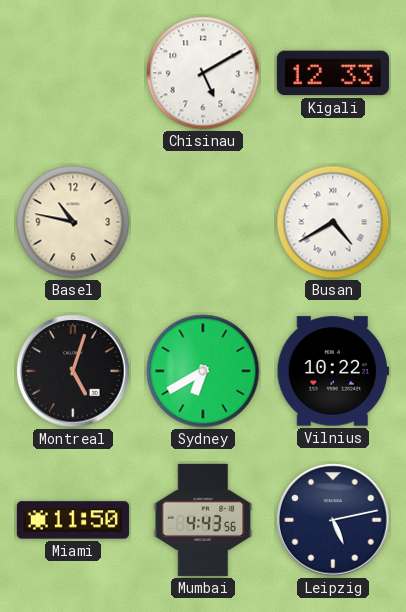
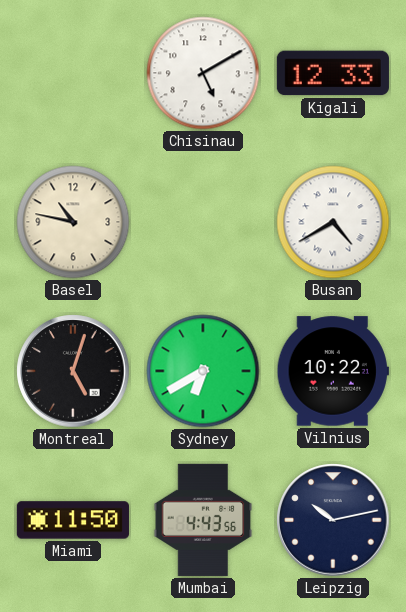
Leipzig: 5:13 -> 10:13
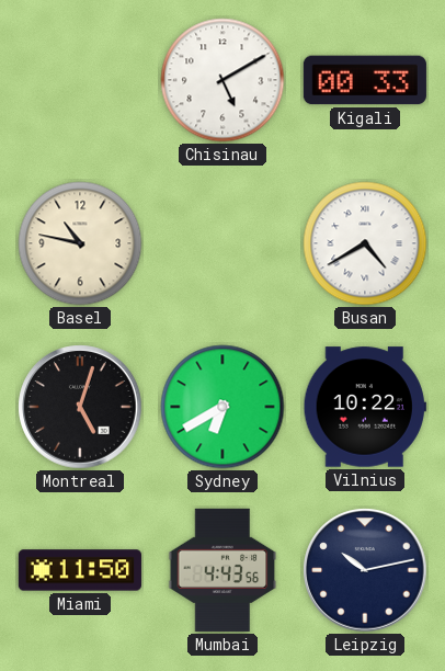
Kigali: 12:33 -> 00:33
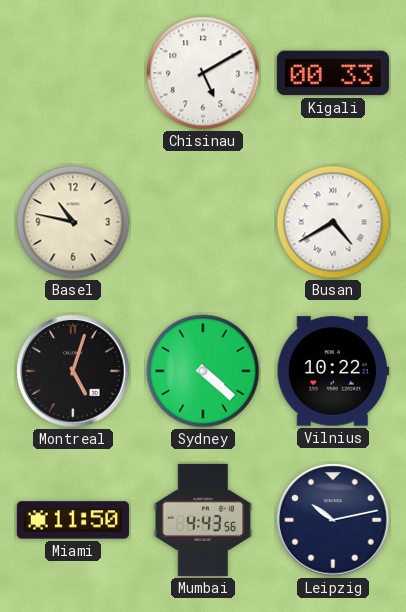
Sydney: 6:40 -> 4:22
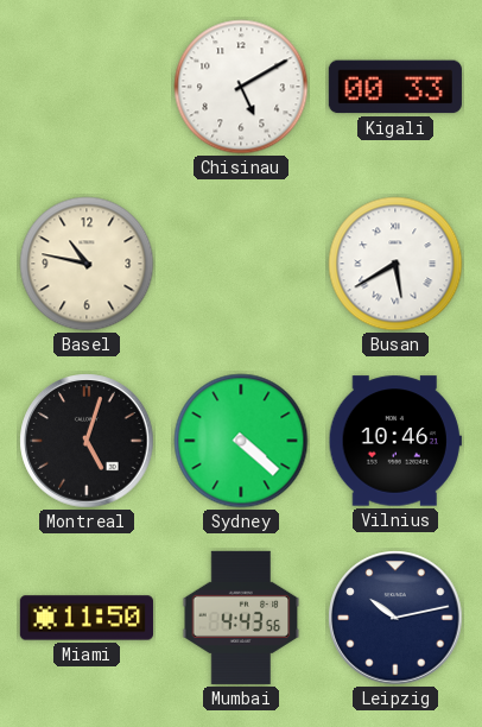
Busan: 4:40 -> 5:40
Vilnius: 10:22 -> 10:46
